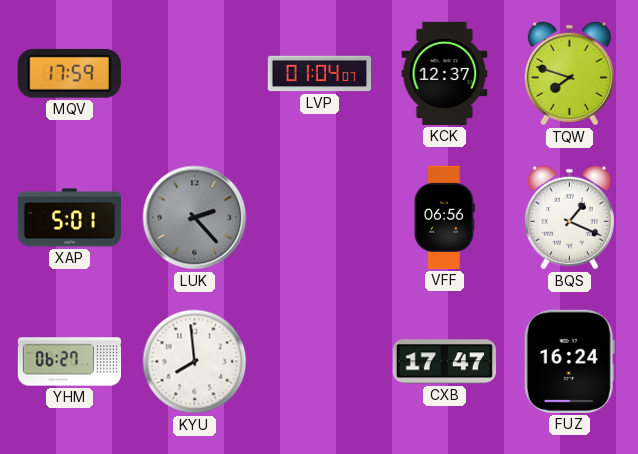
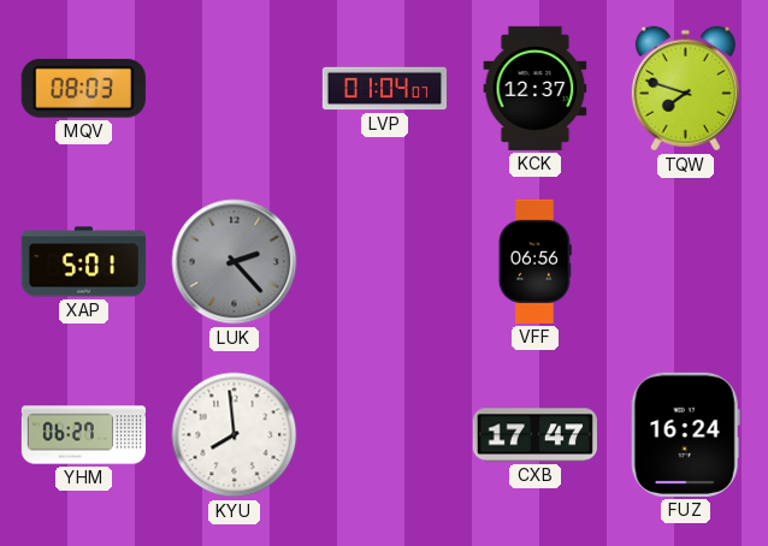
MQV: 17:59 -> 08:03
BQS: 1:19 -> none
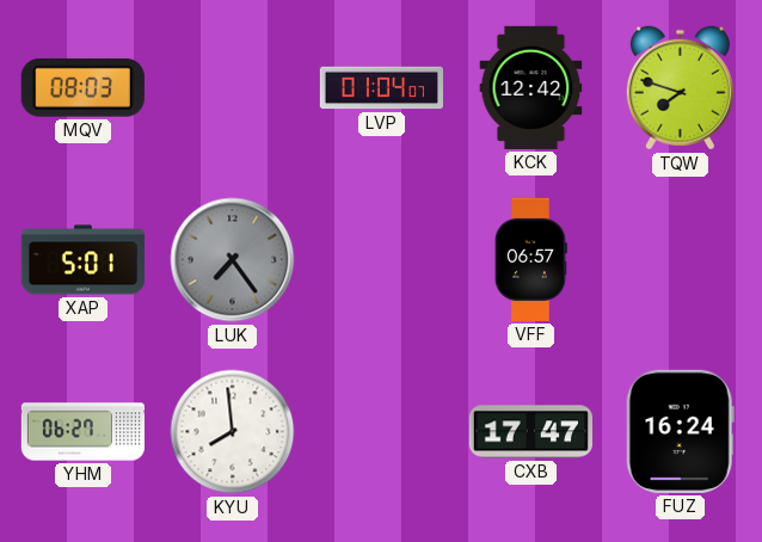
KCK: 12:37 -> 12:42
LUK: 2:23 -> 7:24
VFF: 06:56 -> 06:57
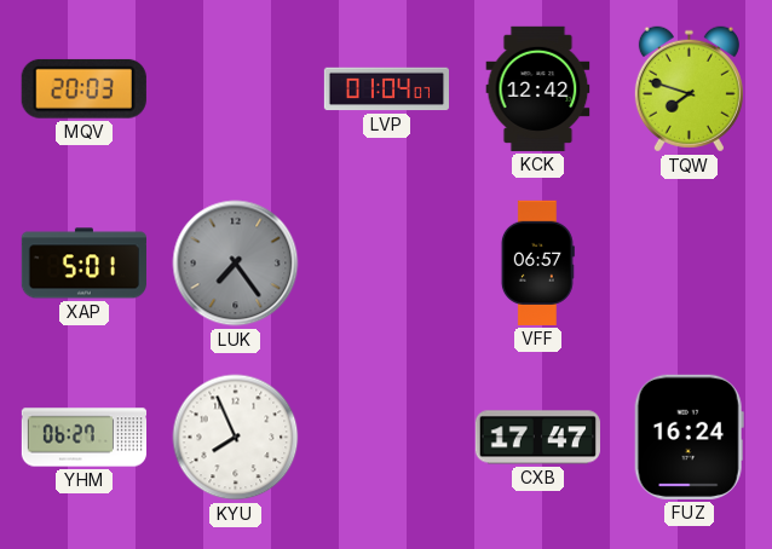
MQV: 08:03 -> 20:03
KYU: 7:59 -> 7:56
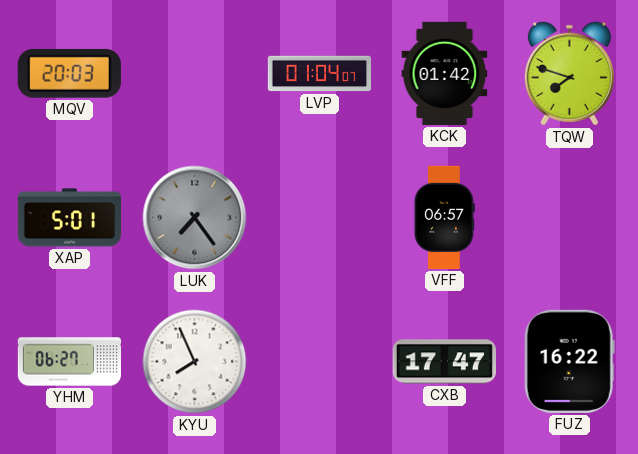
KCK: 12:42 -> 01:42
FUZ: 16:24 -> 16:22
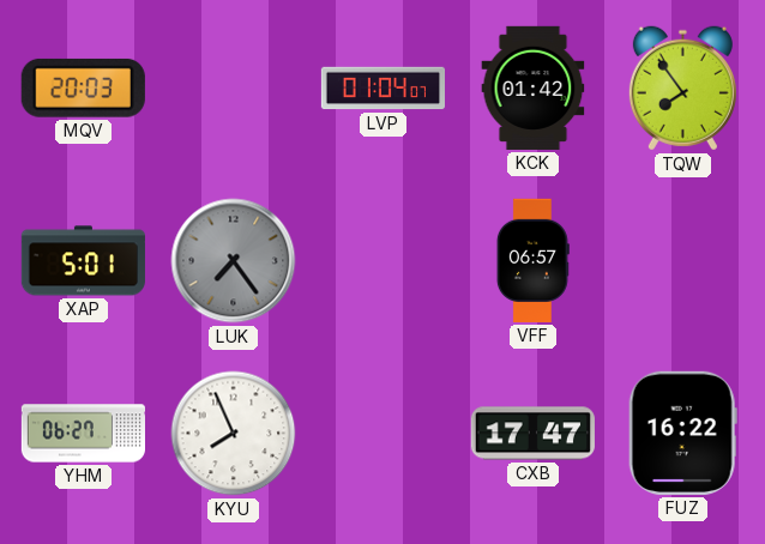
TQW: 7:48 -> 7:54
